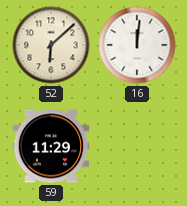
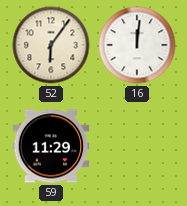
52: 6:08 -> 6:06
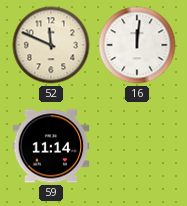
52: 6:06 -> 11:49
59: 11:29 -> 11:14
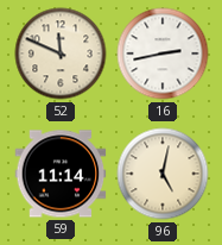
16: 12:01 -> 2:43
96: none -> 5:02
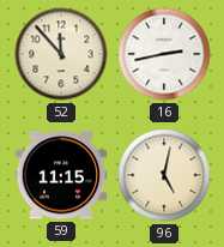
52: 11:49 -> 11:53
59: 11:14 -> 11:15
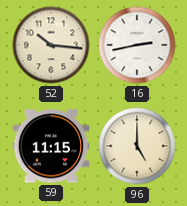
52: 11:53 -> 10:16
96: 5:02 -> 5:00
